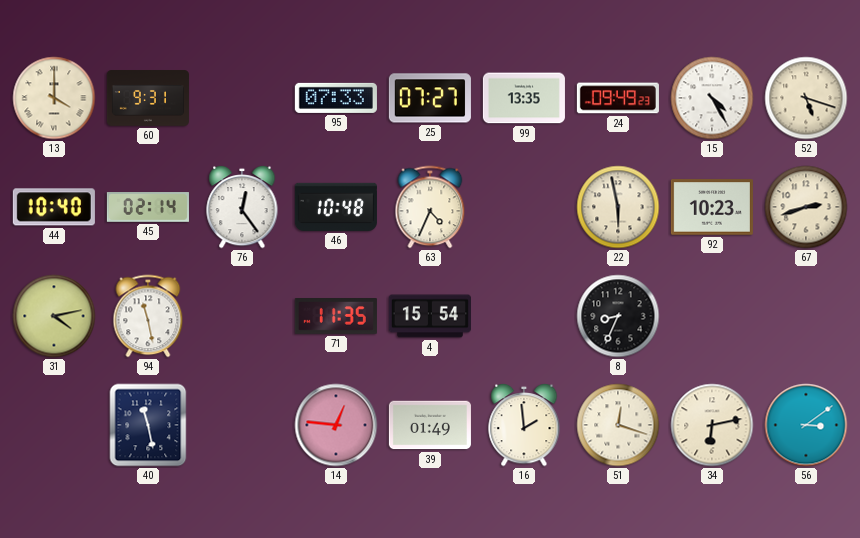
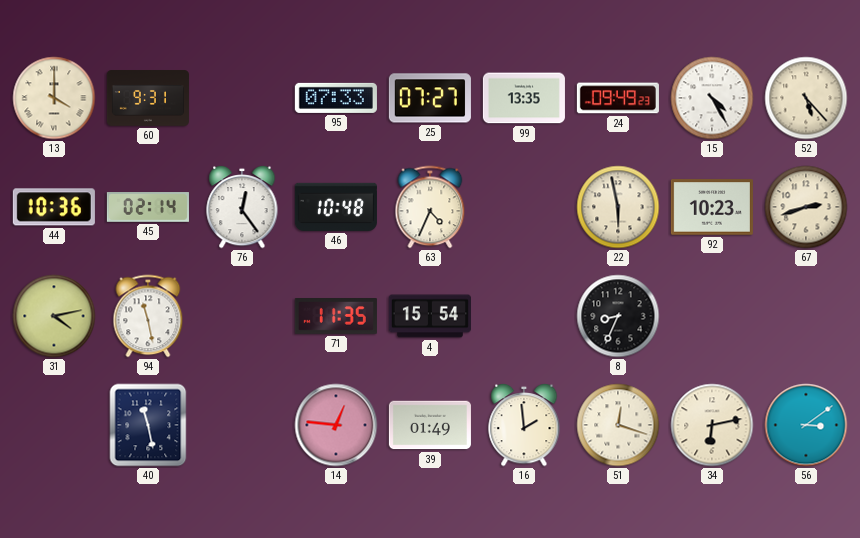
52: 5:18 -> 5:23
44: 10:40 -> 10:36
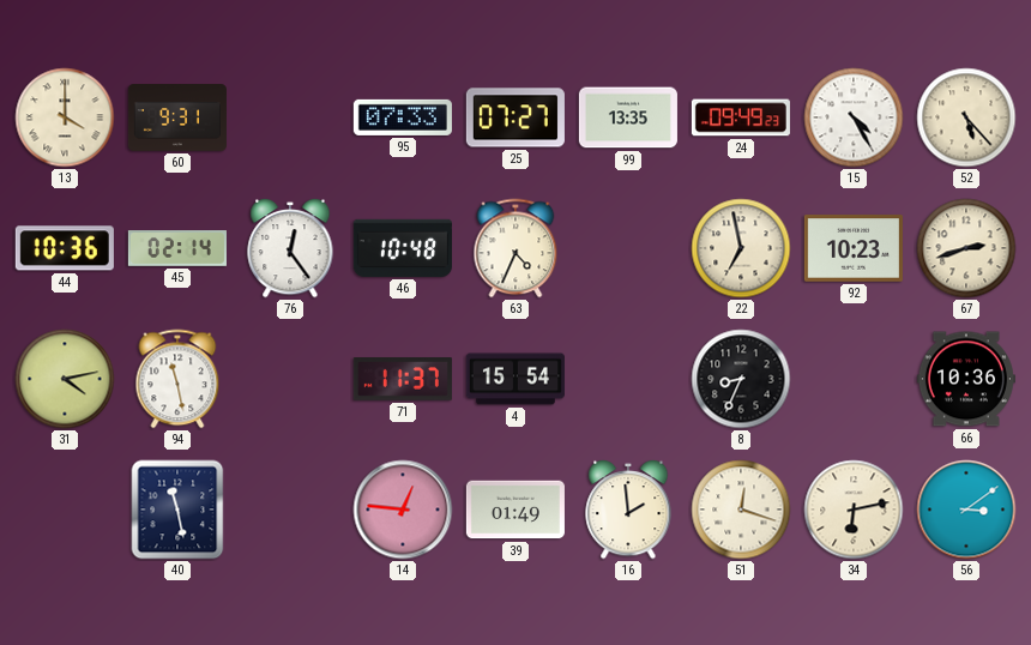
22: 5:58 -> 6:58
71: 11:35 -> 11:37
66: none -> 10:36
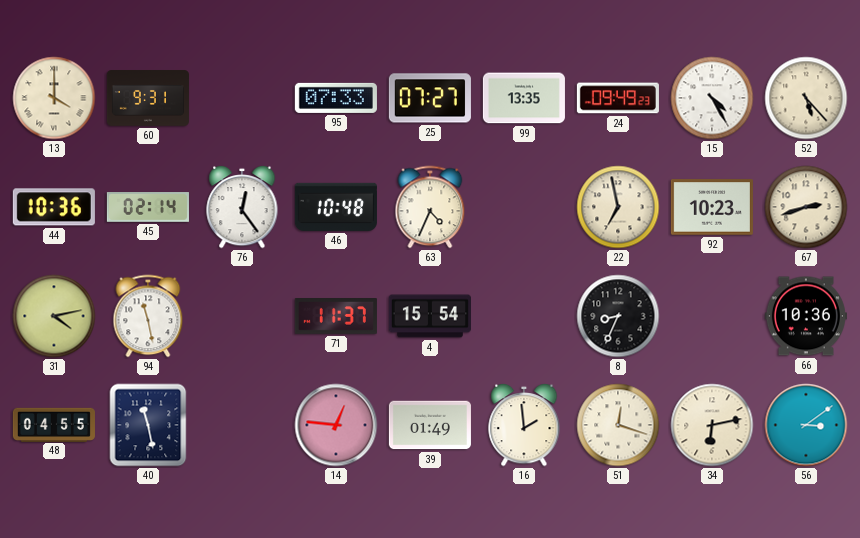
48: none -> 04:55
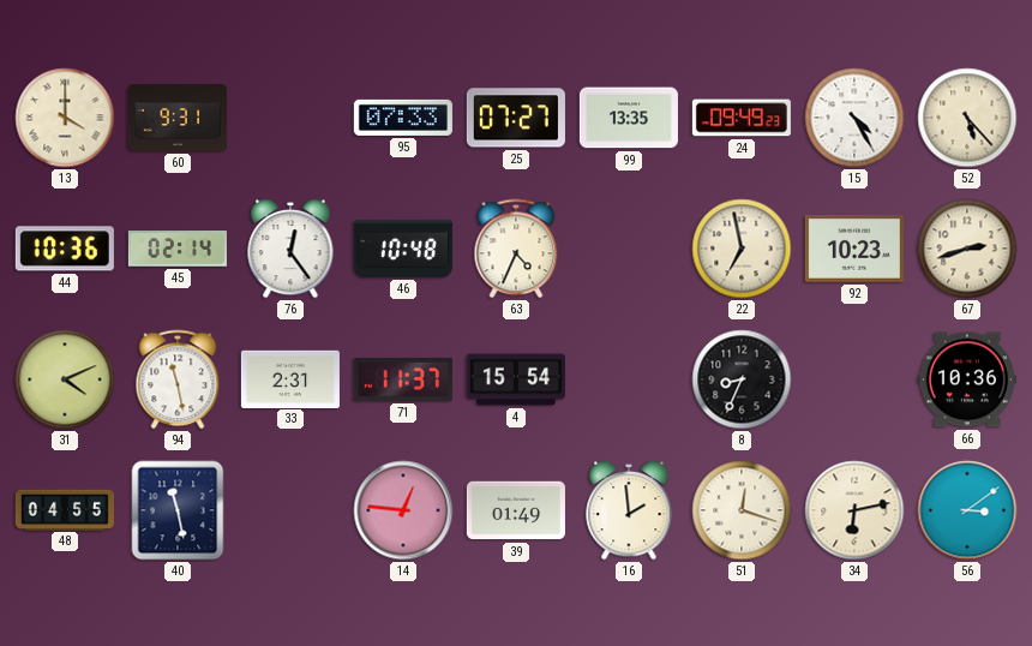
31: 4:13 -> 4:11
33: none -> 2:31
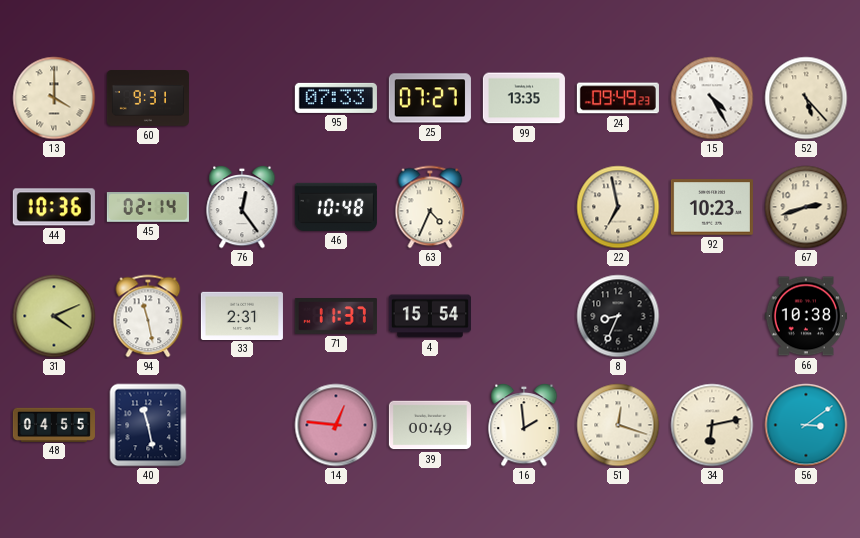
66: 10:36 -> 10:38
39: 01:49 -> 00:49
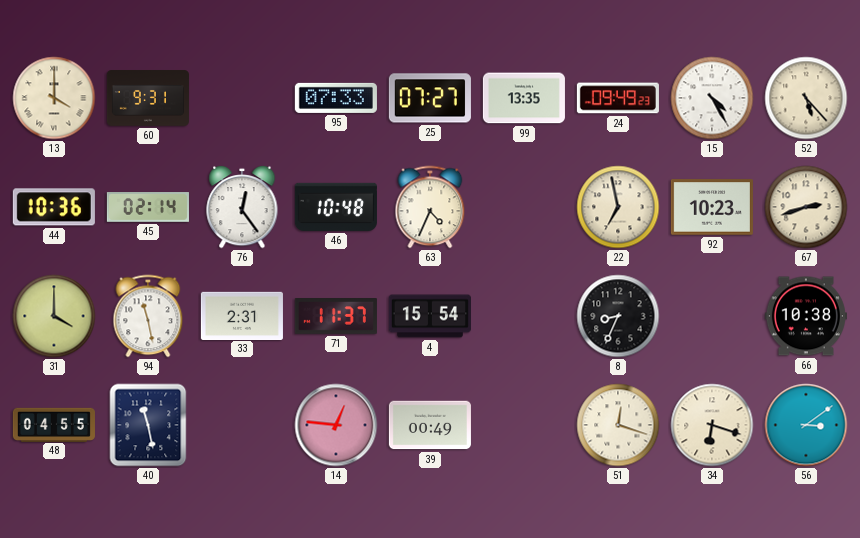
31: 4:11 -> 4:00
16: 1:59 -> none
34: 6:13 -> 6:18
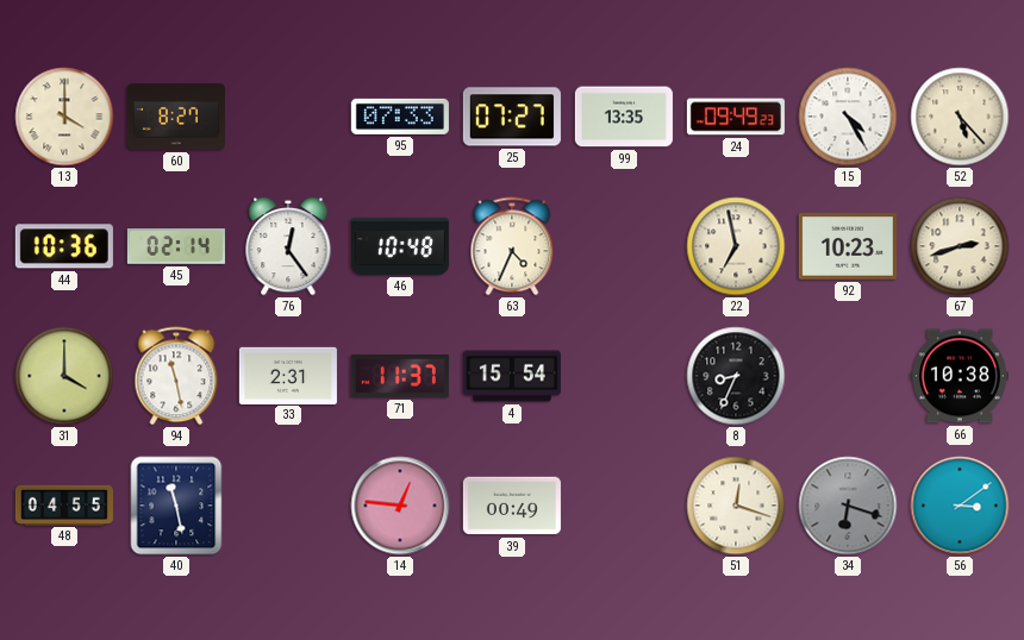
60: 9:31 -> 8:27
34 dial: cream -> grey
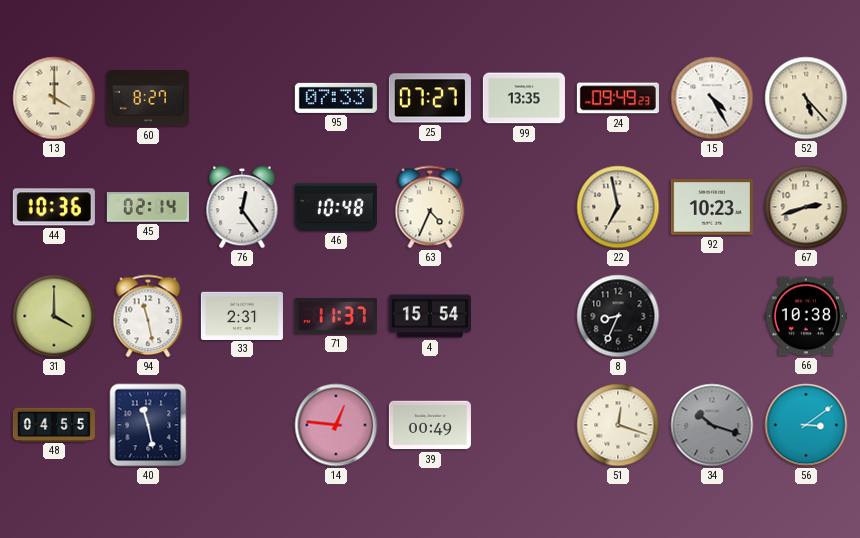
34: 6:18 -> 10:18
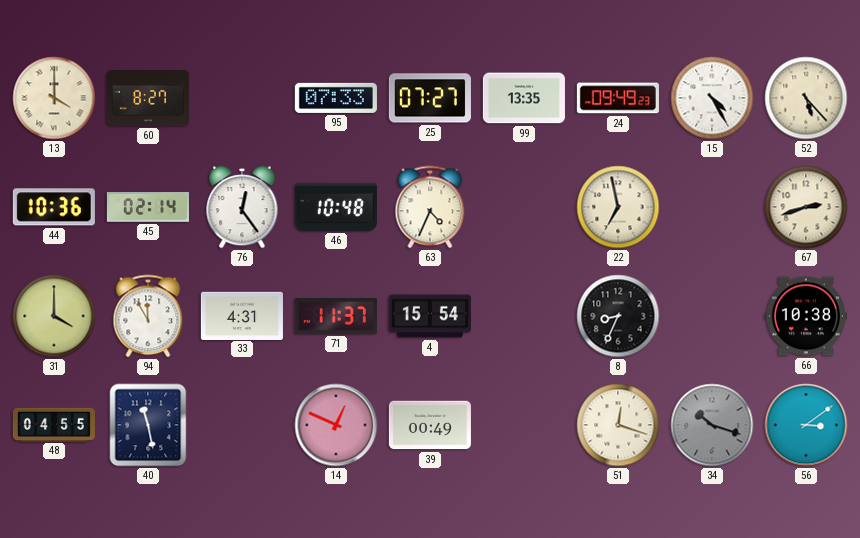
92: 10:23 -> none
94: 11:28 -> 11:55
33: 2:31 -> 4:31
14: 12:46 -> 12:49
